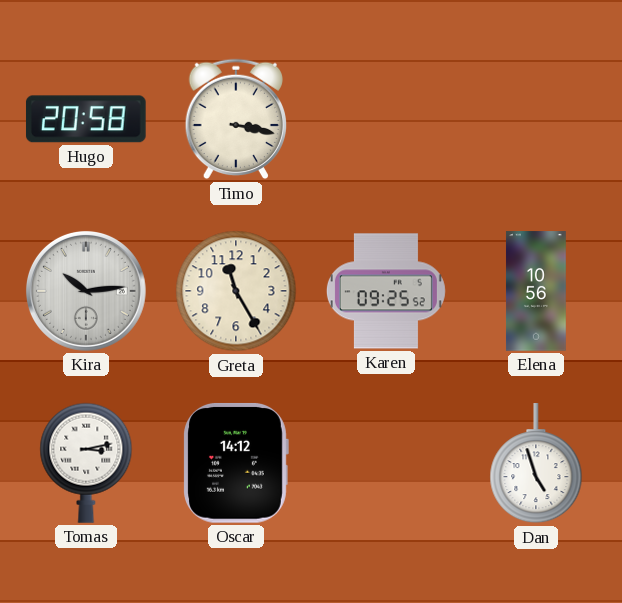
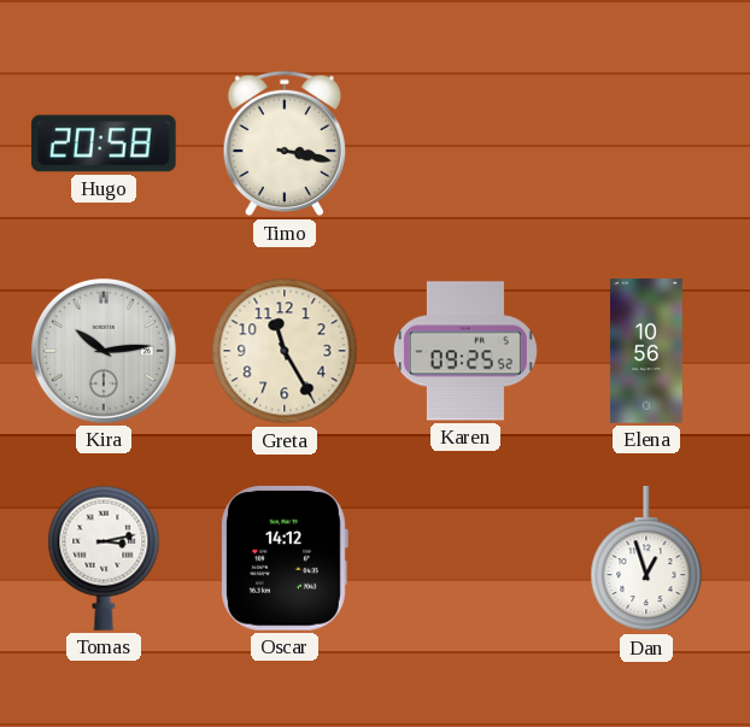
Dan: 4:57 -> 12:57
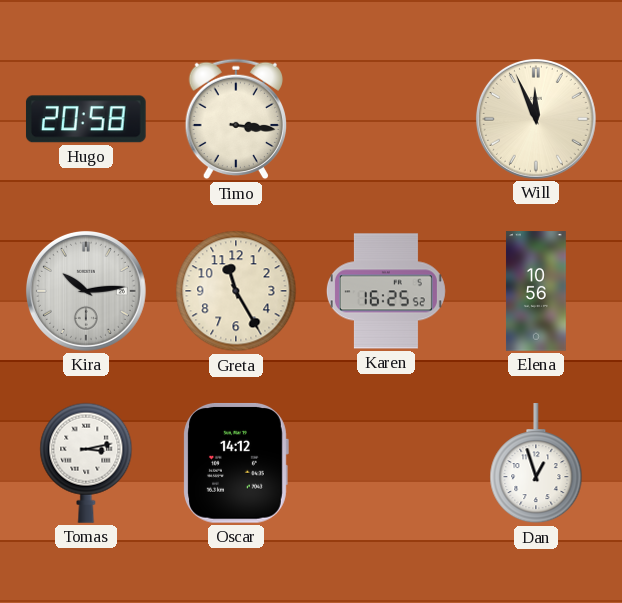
Timo: 3:17 -> 3:16
Will: none -> 11:56
Karen: 09:25 -> 16:25
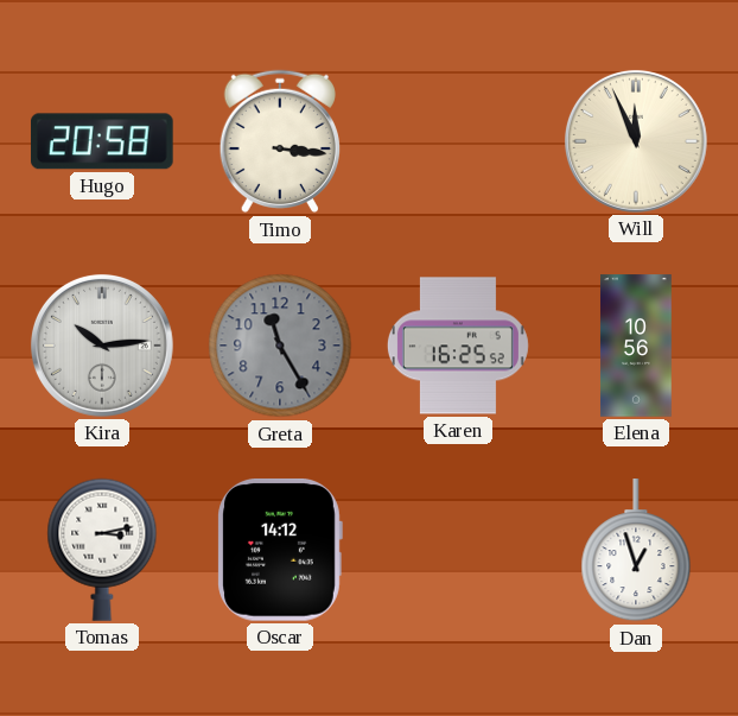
Greta dial: cream -> grey
